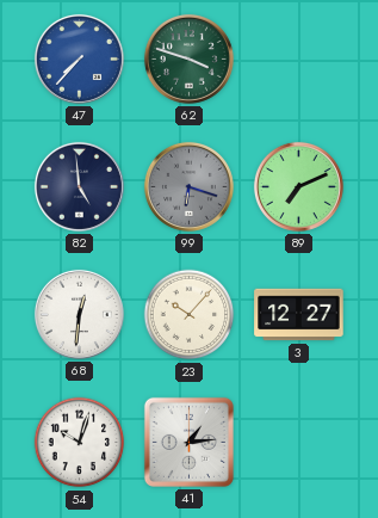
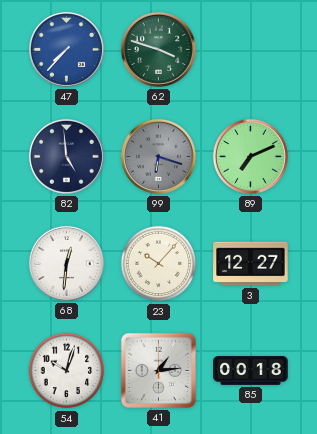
85: none -> 00:18
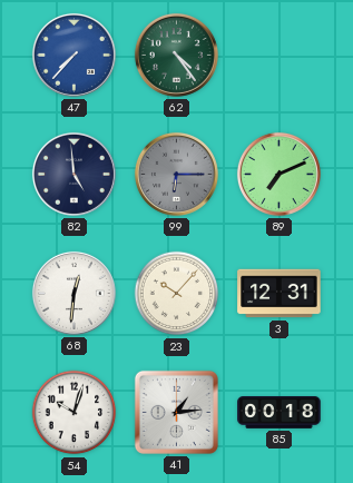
62: 3:48 -> 4:24
99: 6:18 -> 6:15
3: 12:27 -> 12:31
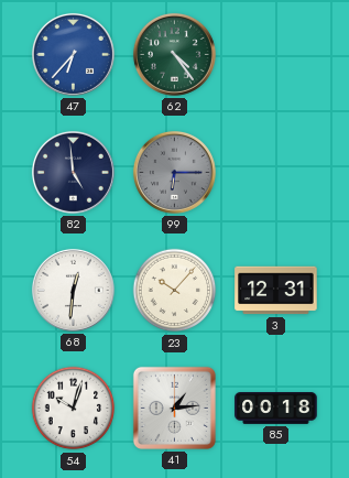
47: 7:37 -> 6:37
89: 7:11 -> none
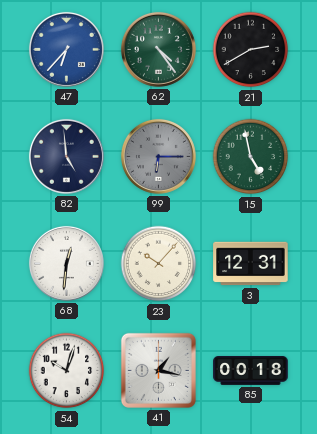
21: none -> 2:40
15: none -> 4:58
41: 1:14 -> 1:17
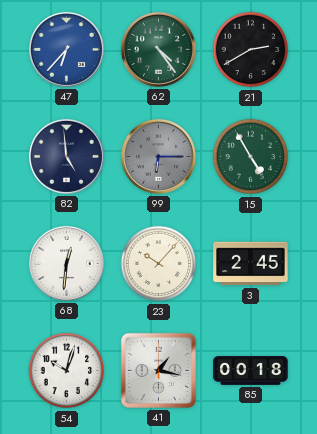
15: 4:58 -> 4:55
3: 12:31 -> 2:45
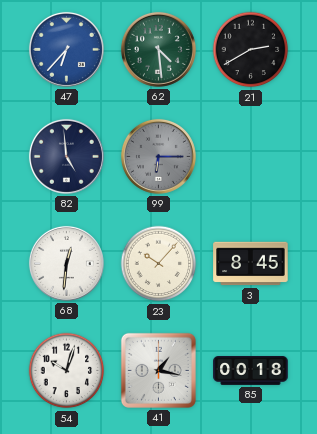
62: 4:24 -> 4:29
15: 4:55 -> none
3: 2:45 -> 8:45
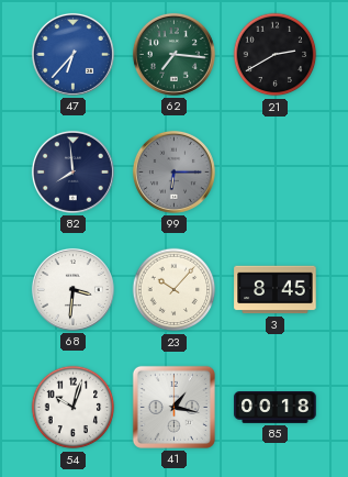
62: 4:29 -> 7:16
82: 4:59 -> 7:59
68: 12:31 -> 3:31
